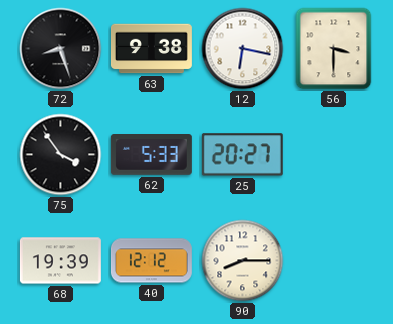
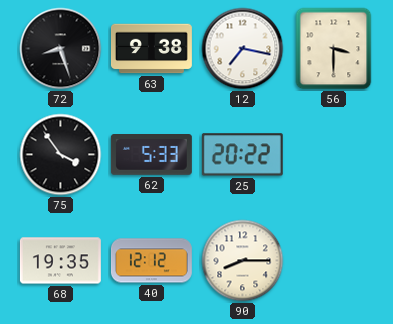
12: 6:17 -> 7:17
25: 20:27 -> 20:22
68: 19:39 -> 19:35
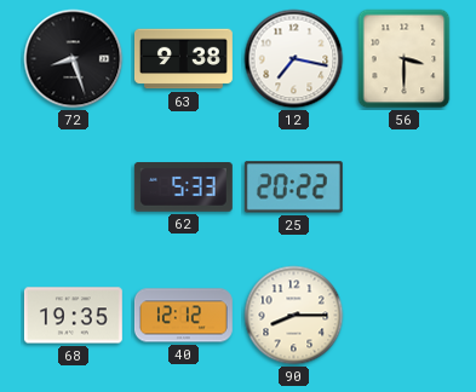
75: 3:54 -> none
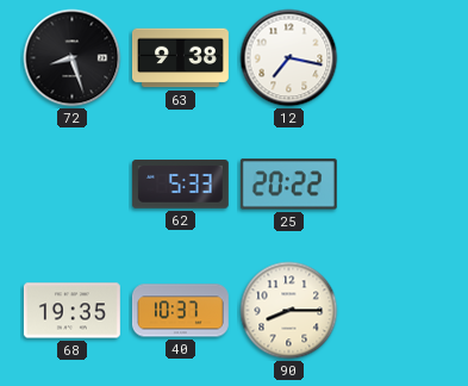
56: 3:30 -> none
40: 12:12 -> 10:37
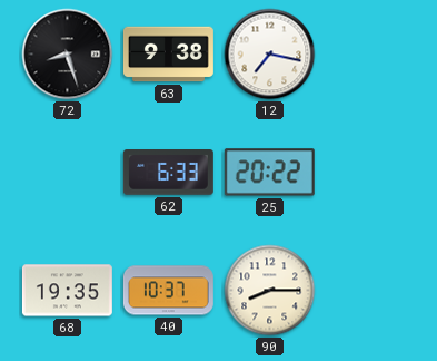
62: 5:33 -> 6:33
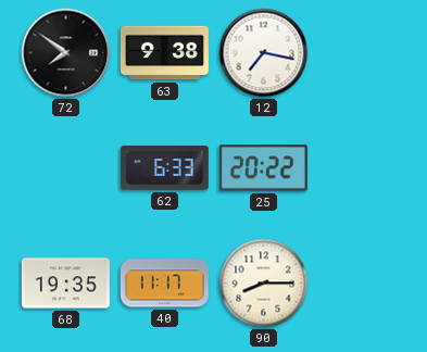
72: 8:27 -> 7:51
40: 10:37 -> 11:17
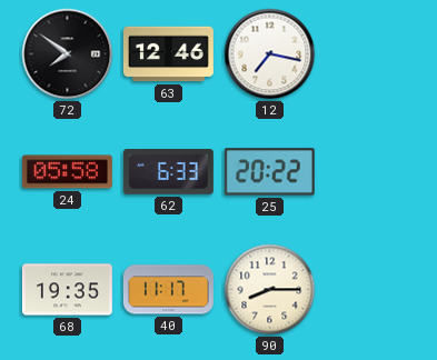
63: 9:38 -> 12:46
24: none -> 05:58
